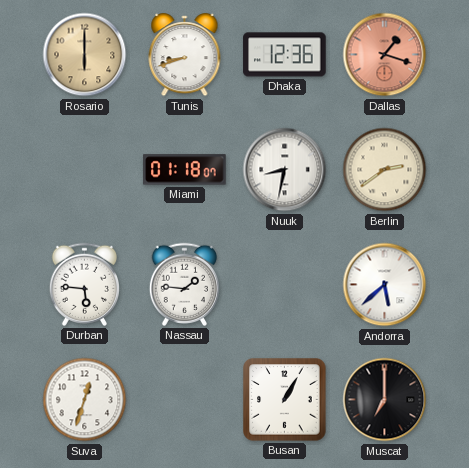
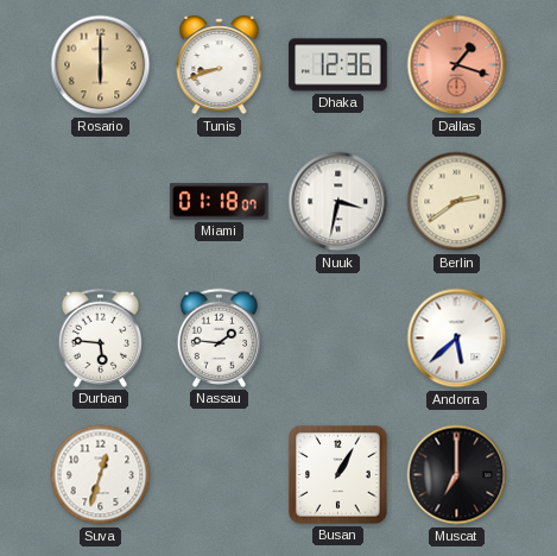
Nuuk: 8:32 -> 3:32
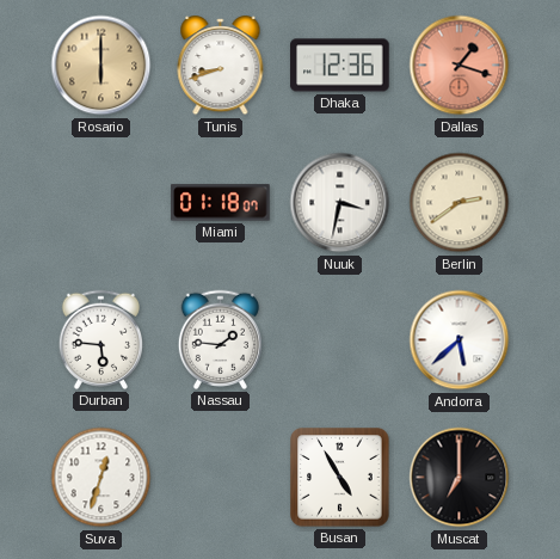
Busan: 1:05 -> 4:55
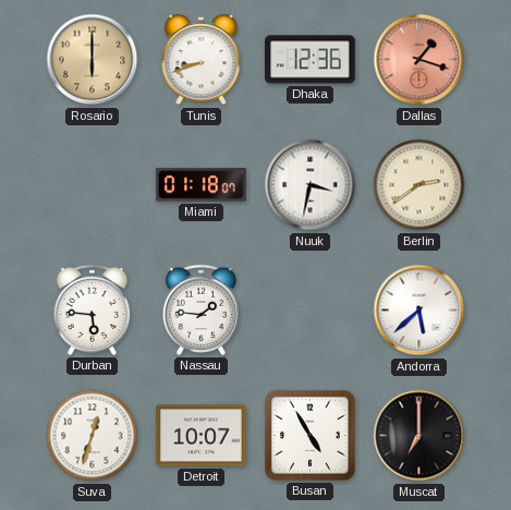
Detroit: none -> 10:07
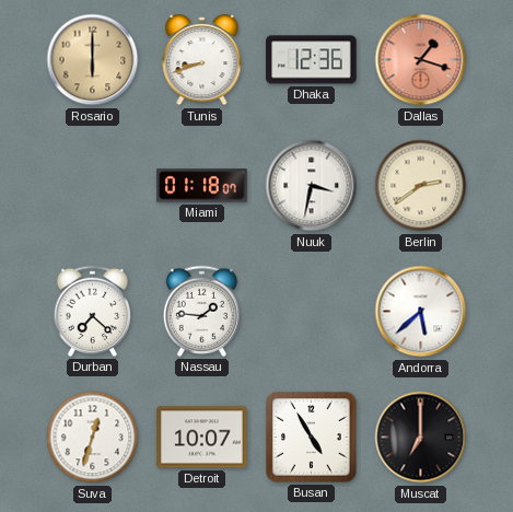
Durban: 5:46 -> 7:22
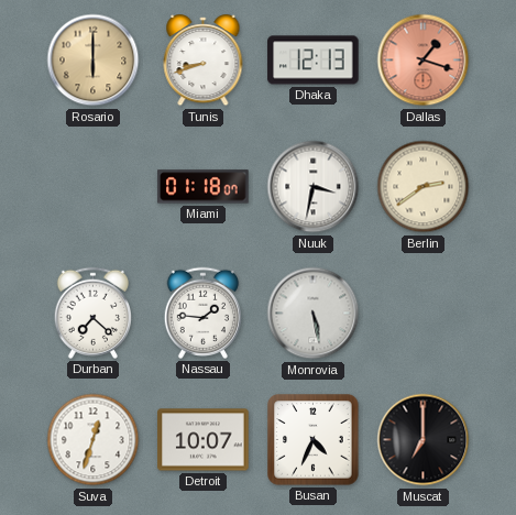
Dhaka: 12:36 -> 12:13
Monrovia: none -> 5:28
Andorra: 5:38 -> none
Busan: 4:55 -> 4:34
